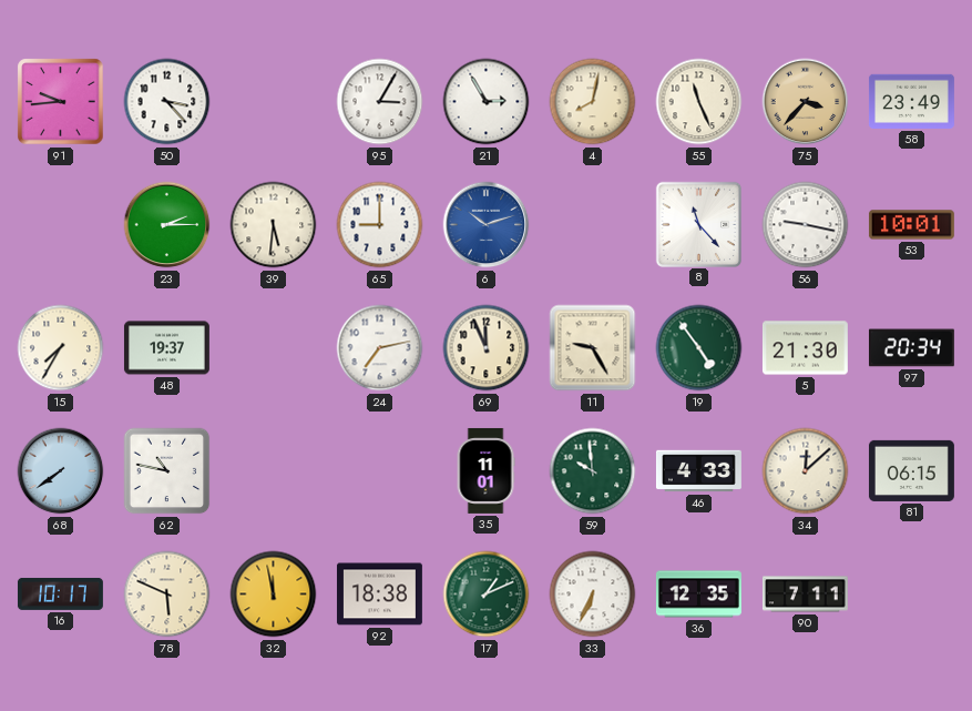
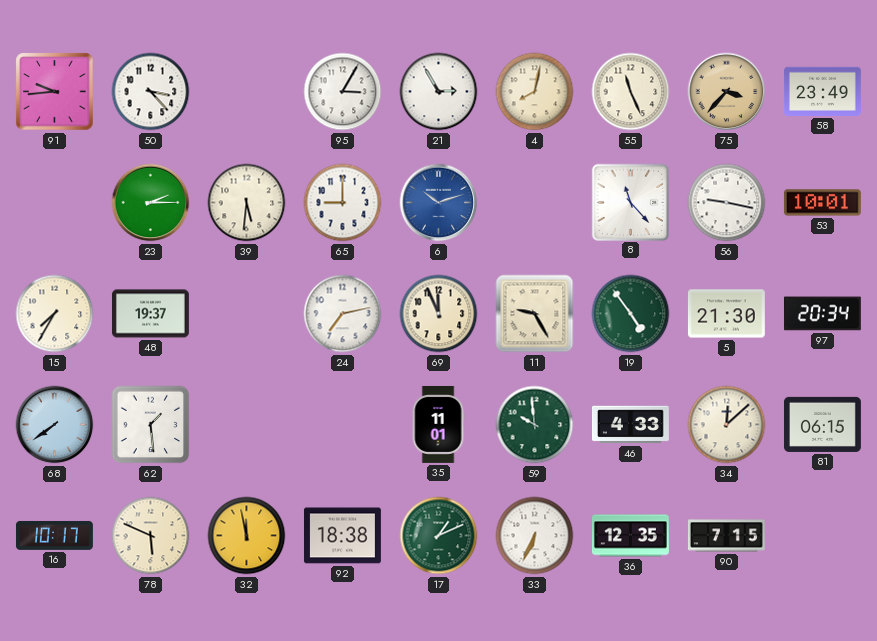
62: 10:47 -> 1:29
90: 7:11 -> 7:15
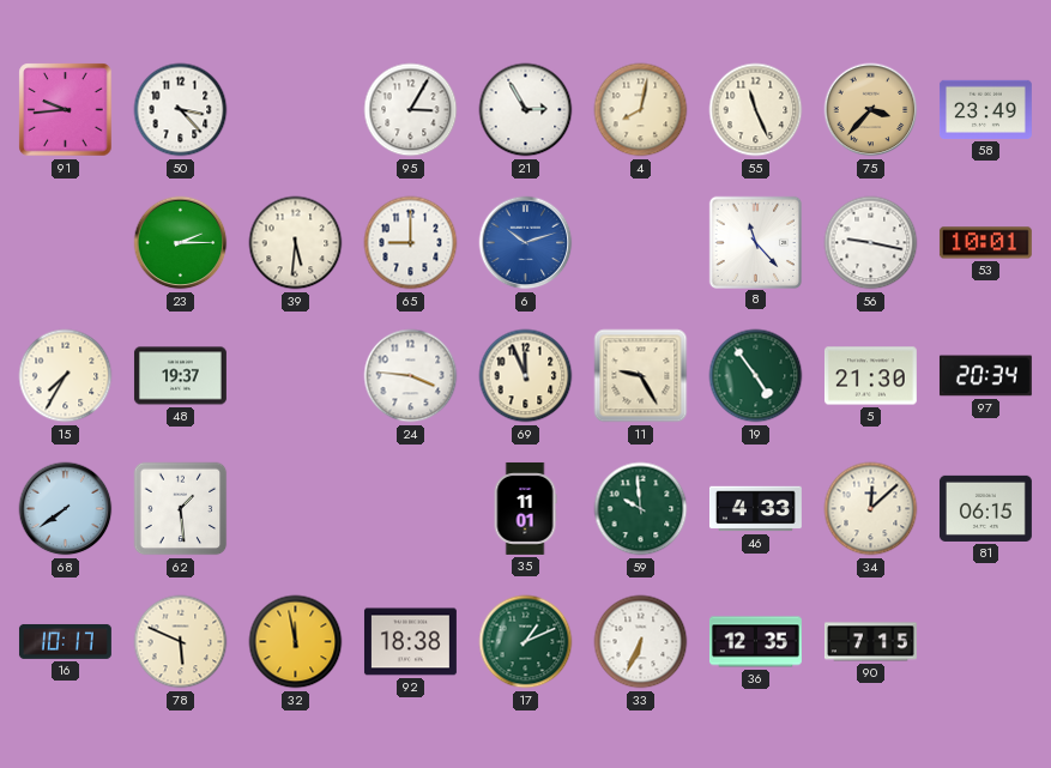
24: 7:13 -> 3:46
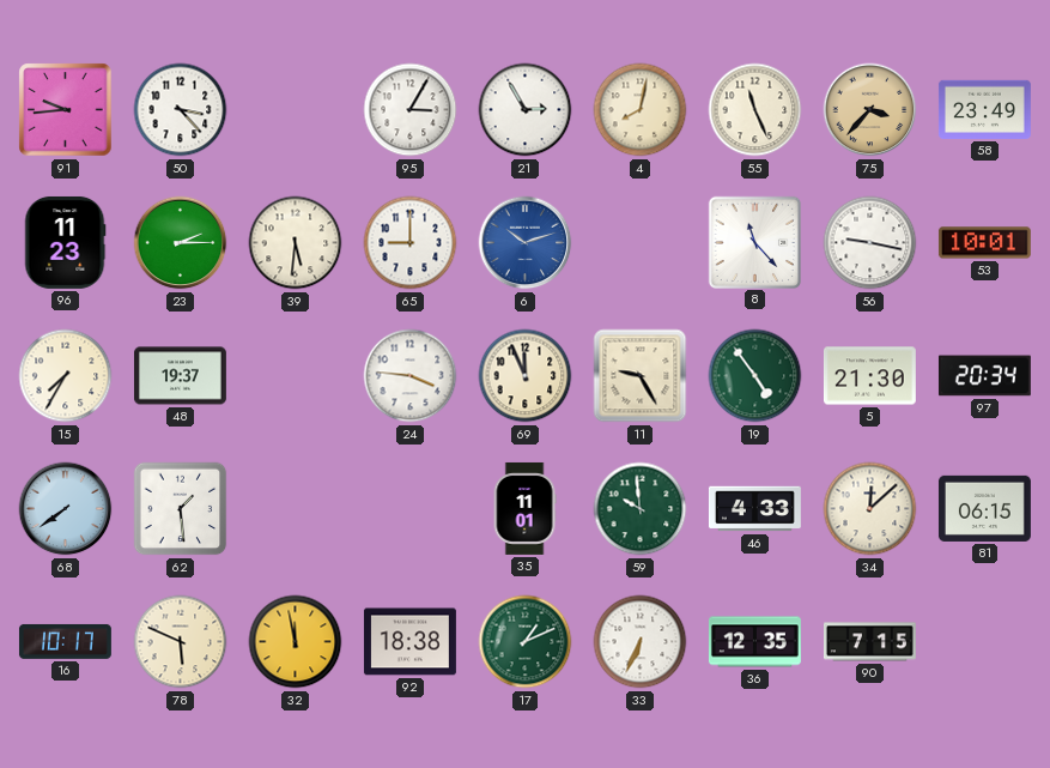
96: none -> 11:23
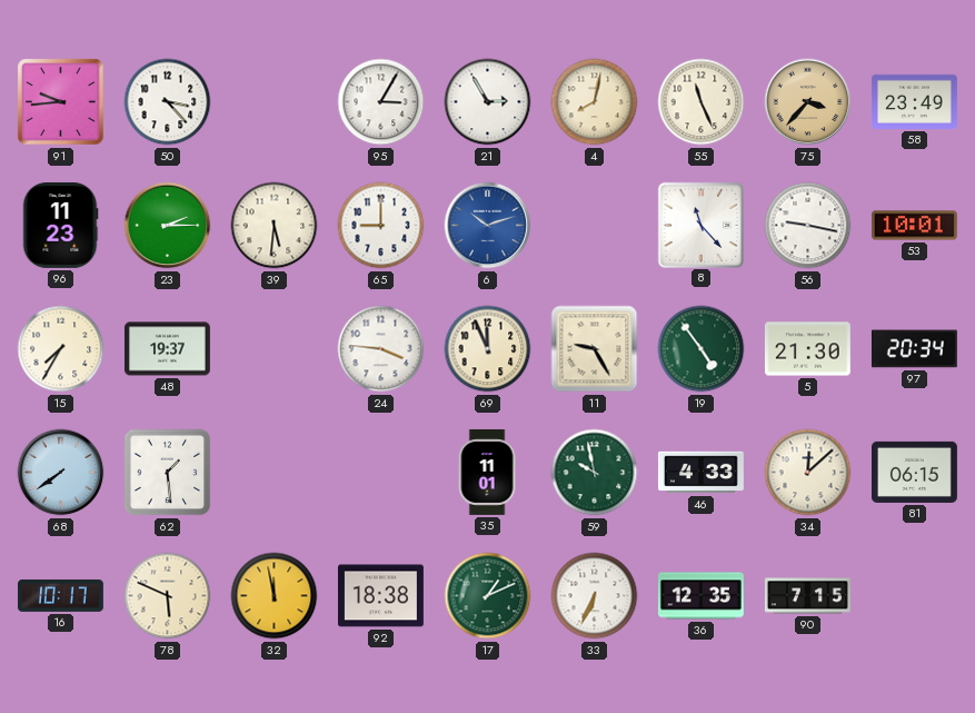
59: 9:59 -> 9:58
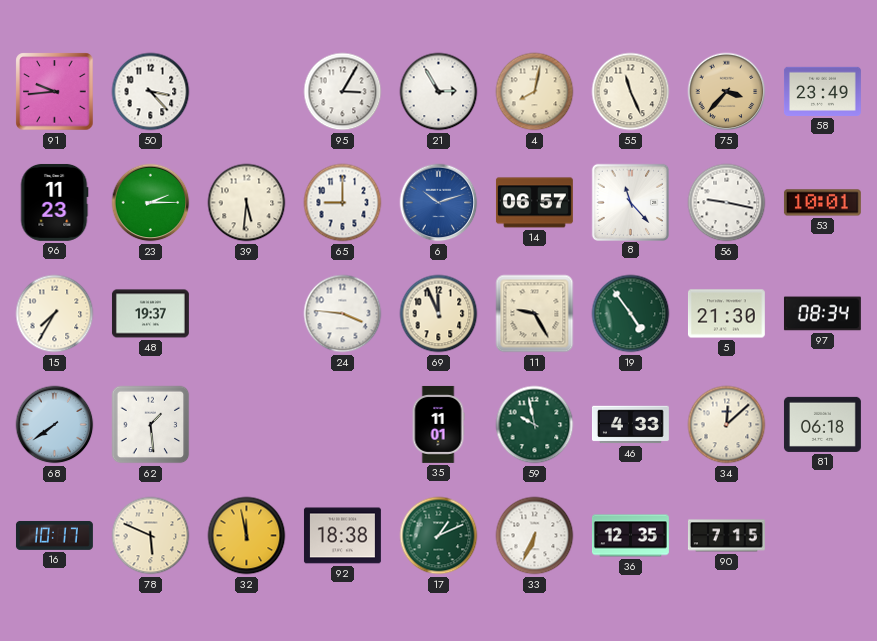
14: none -> 06:57
97: 20:34 -> 08:34
81: 06:15 -> 06:18
